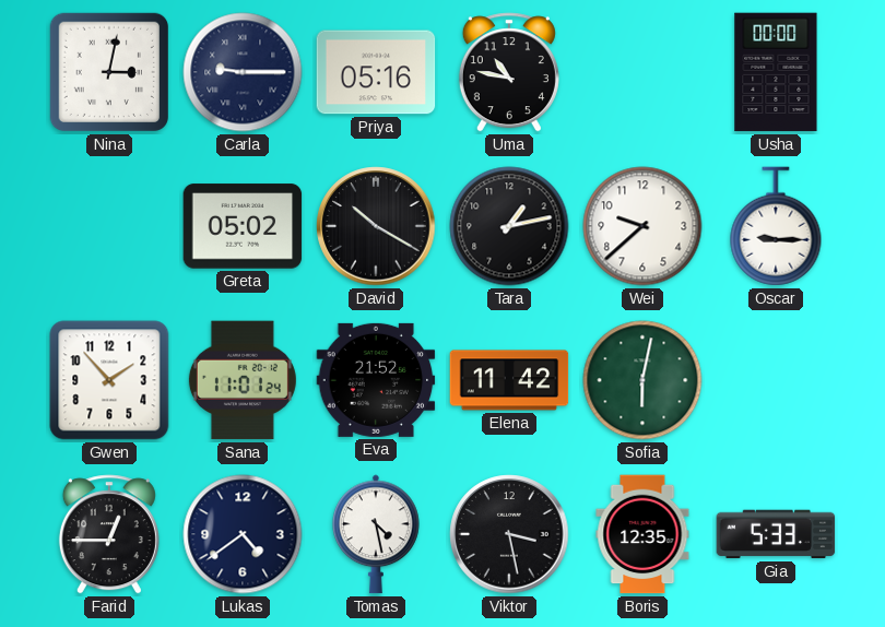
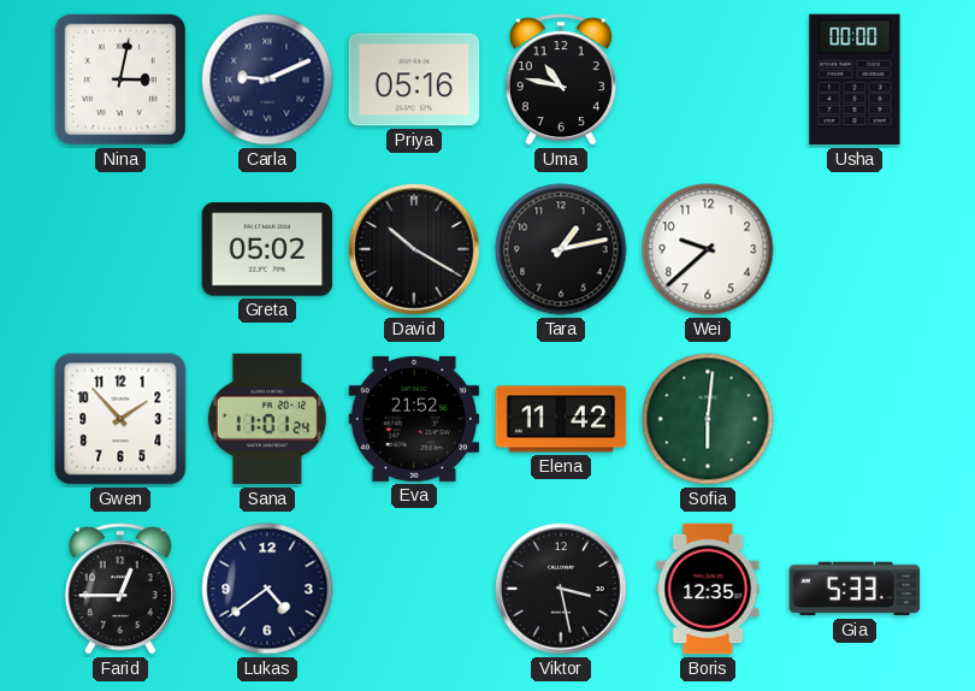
Carla: 9:15 -> 9:11
Oscar: 9:15 -> none
Sofia: 6:02 -> 6:01
Tomas: 4:28 -> none
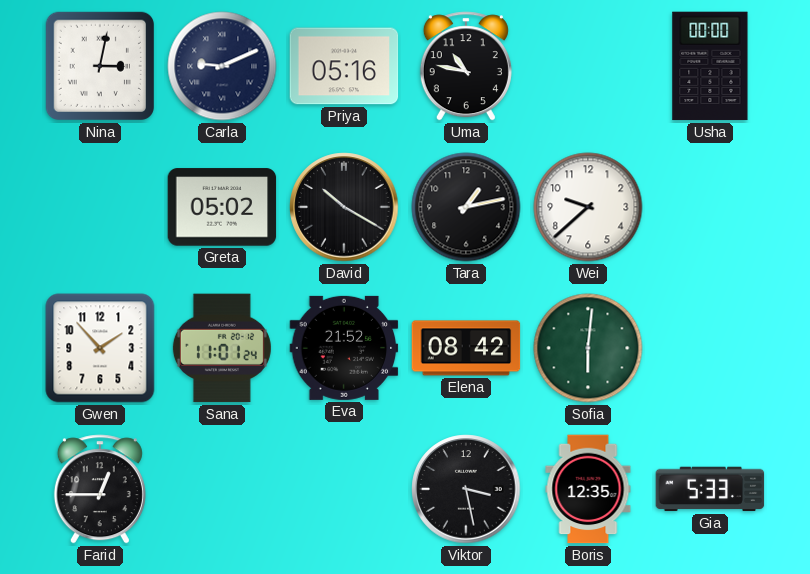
Elena: 11:42 -> 08:42
Lukas: 4:39 -> none
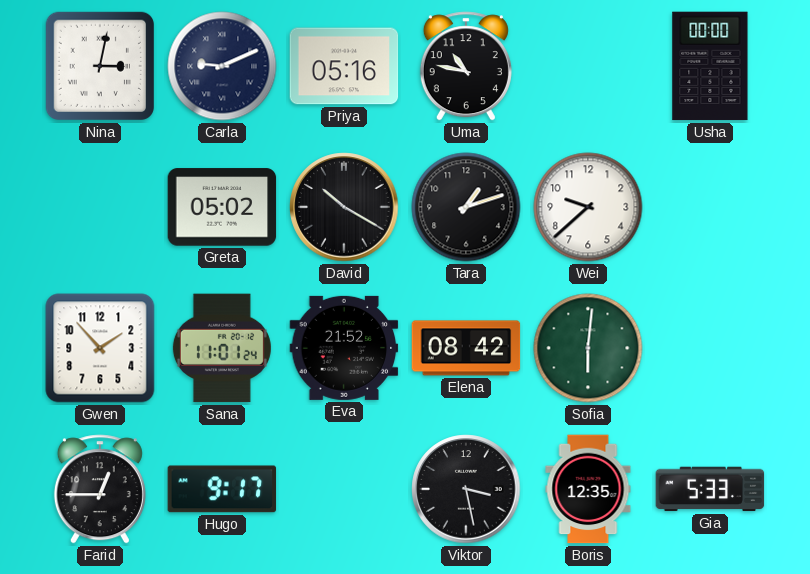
Tara: 1:13 -> 1:12
Hugo: none -> 9:17
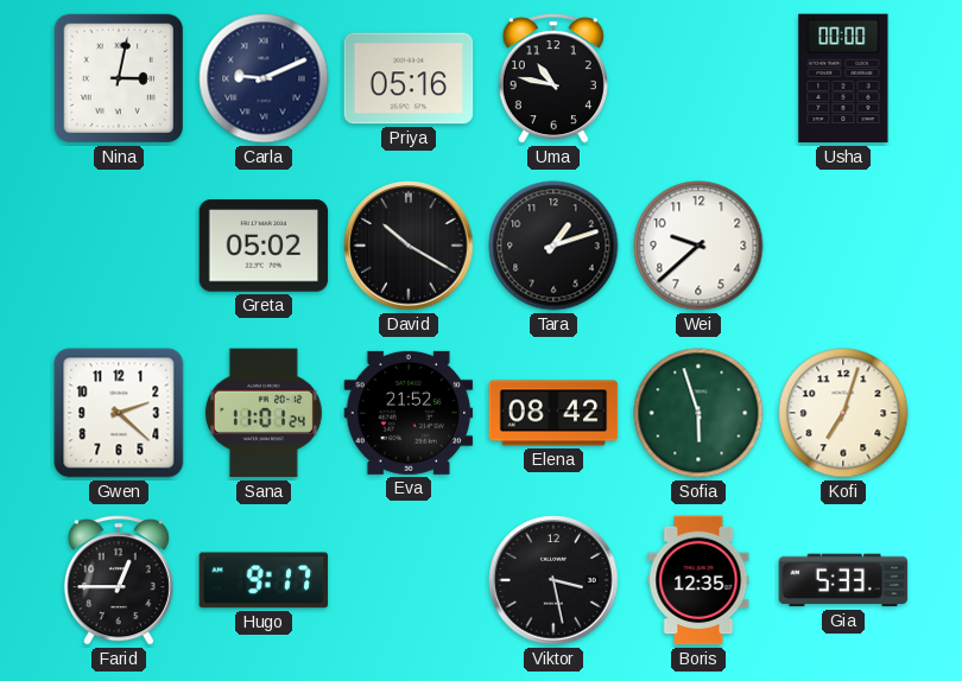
Gwen: 1:53 -> 2:22
Sofia: 6:01 -> 5:57
Kofi: none -> 7:03
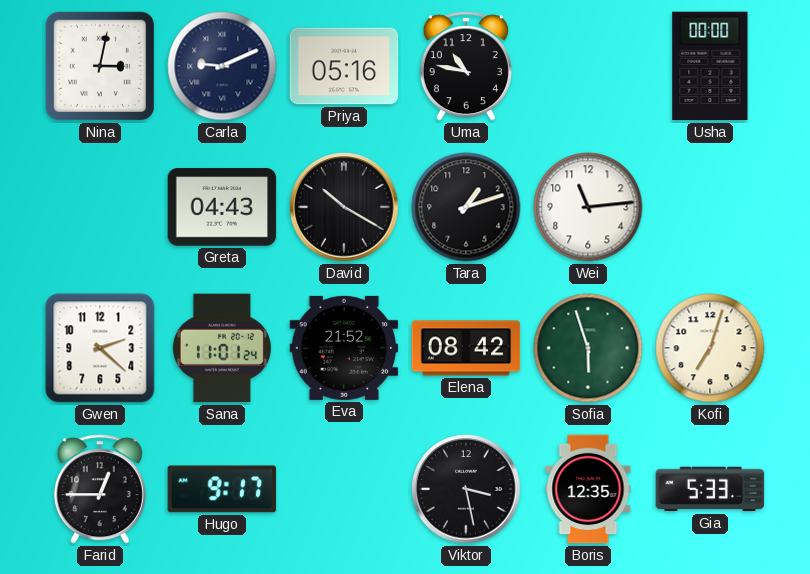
Greta: 05:02 -> 04:43
Wei: 9:38 -> 11:14
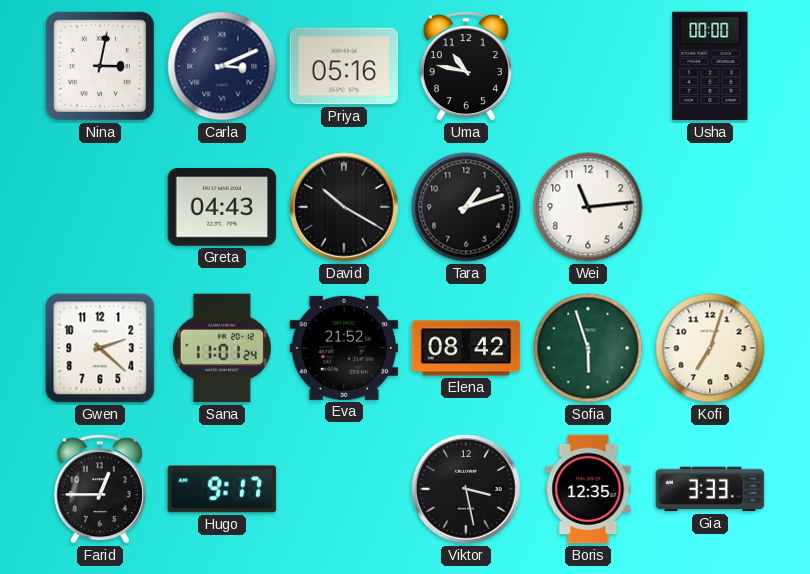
Carla: 9:11 -> 3:11
Gia: 5:33 -> 3:33
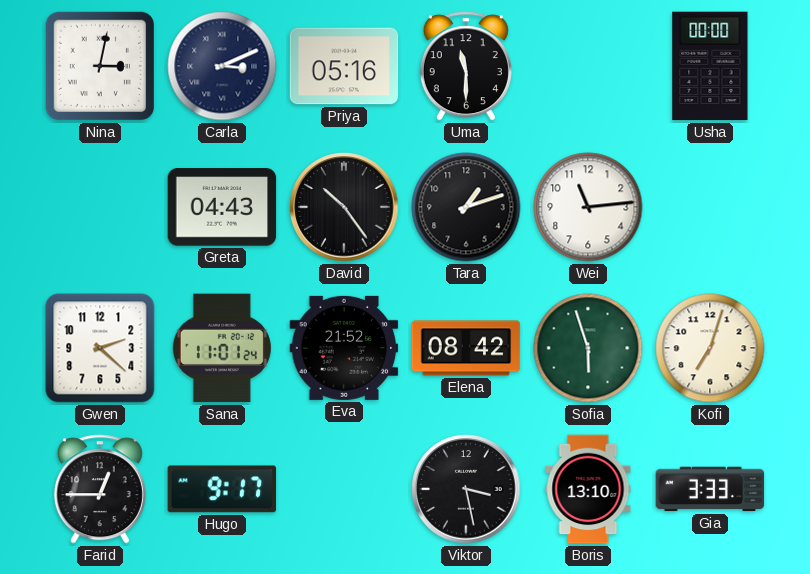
Uma: 10:47 -> 11:30
David: 10:20 -> 10:24
Boris: 12:35 -> 13:10
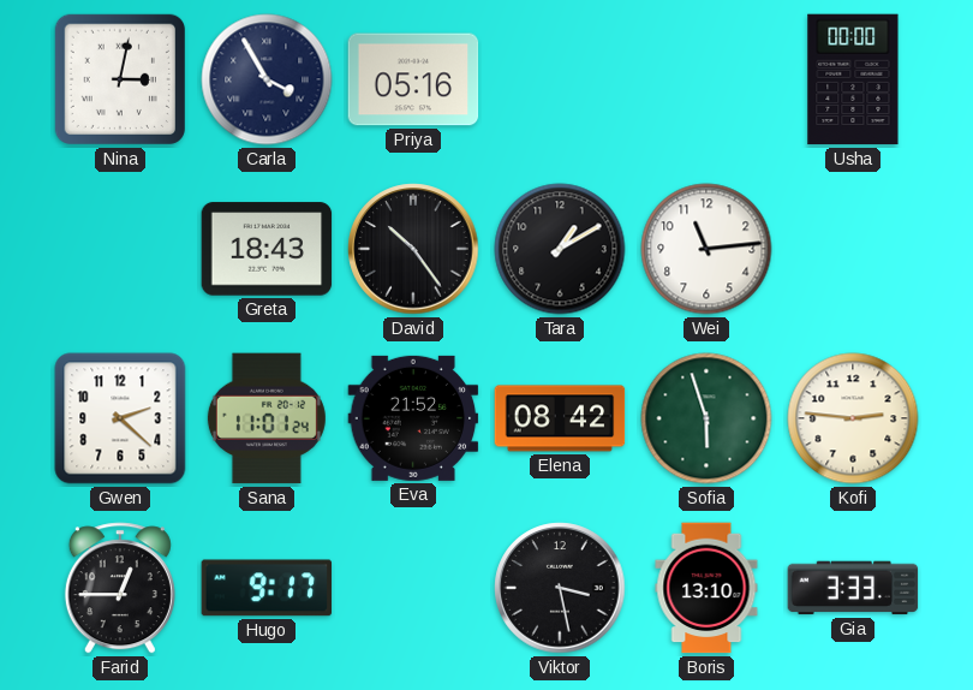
Carla: 3:11 -> 3:55
Uma: 11:30 -> none
Greta: 04:43 -> 18:43
Tara: 1:12 -> 1:10
Kofi: 7:03 -> 2:46
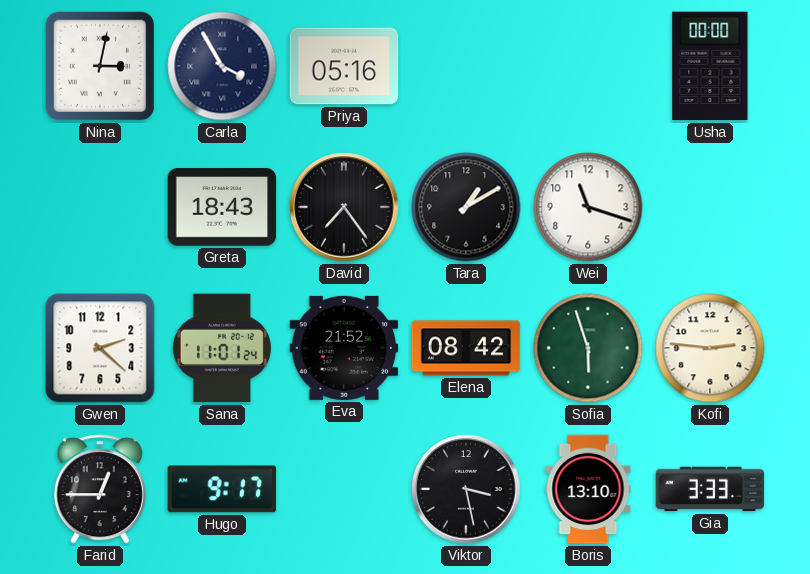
David: 10:24 -> 7:24
Wei: 11:14 -> 11:18
